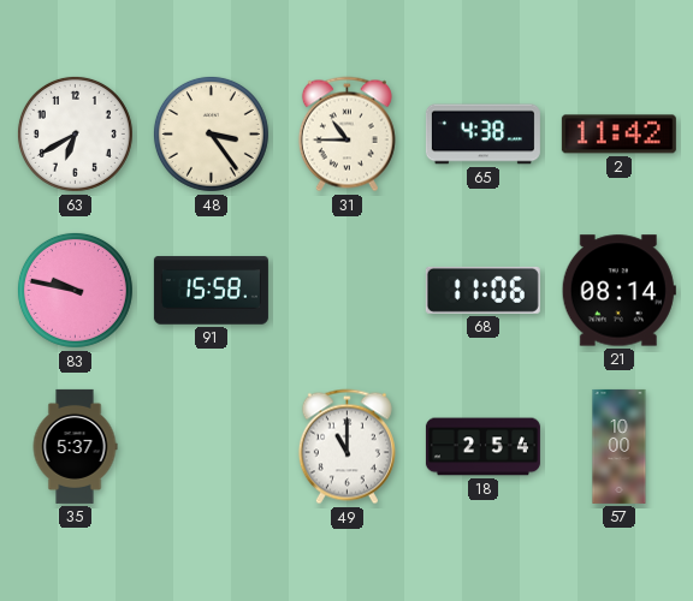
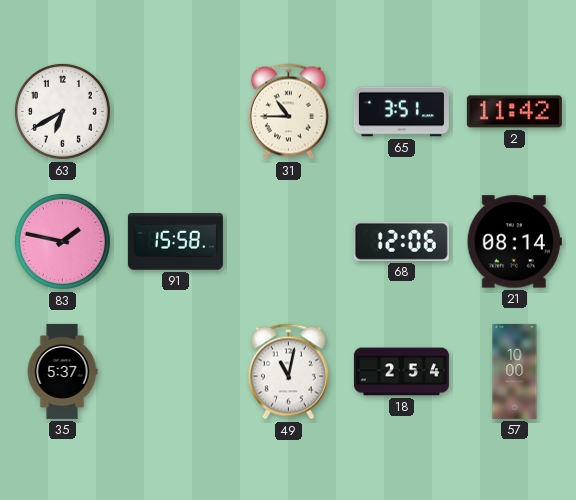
48: 3:24 -> none
65: 4:38 -> 3:51
83: 9:47 -> 1:47
68: 11:06 -> 12:06
49: 11:00 -> 11:02
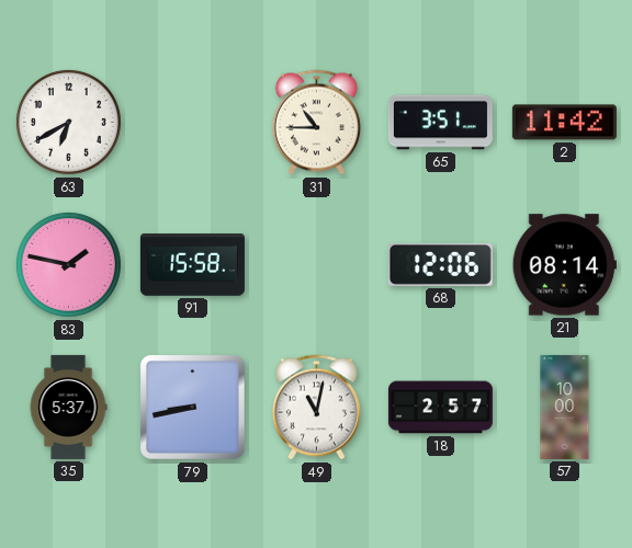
79: none -> 8:43
18: 2:54 -> 2:57
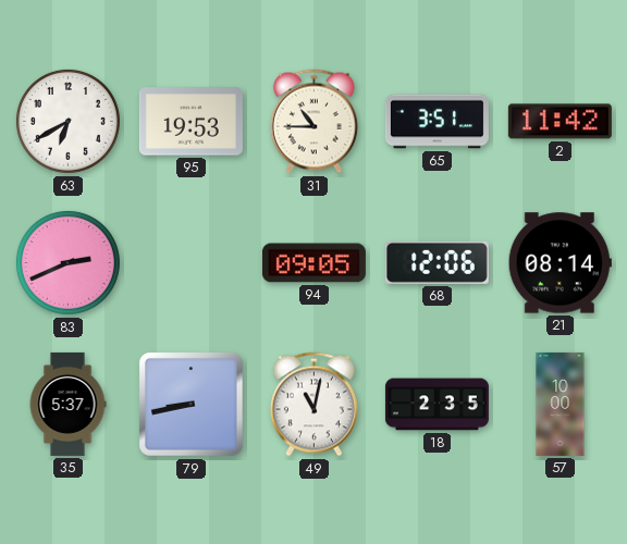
95: none -> 19:53
83: 1:47 -> 2:41
91: 15:58 -> none
94: none -> 09:05
18: 2:57 -> 2:35
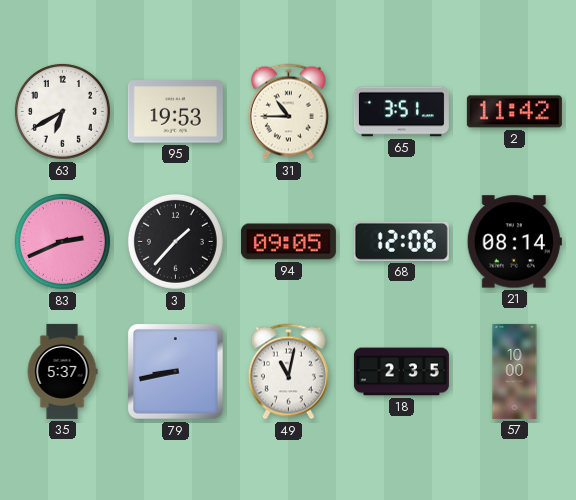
3: none -> 1:37
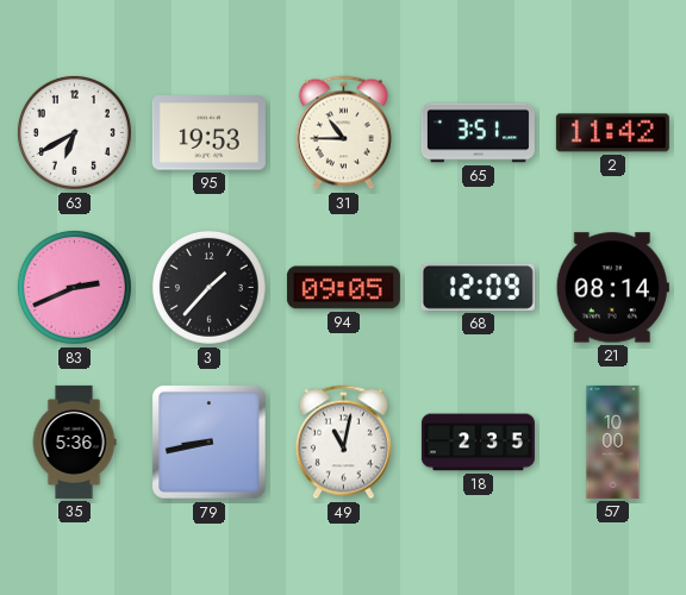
68: 12:06 -> 12:09
35: 5:37 -> 5:36
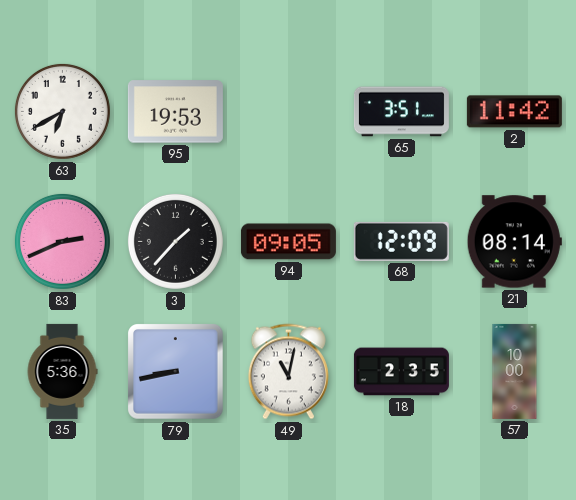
31: 10:45 -> none
